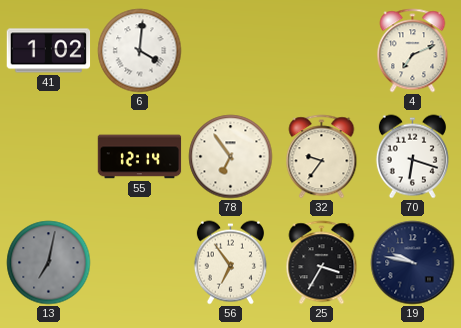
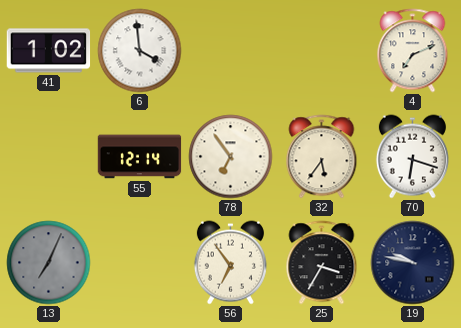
6: 4:01 -> 3:59
32: 9:36 -> 5:36
13: 7:02 -> 7:04
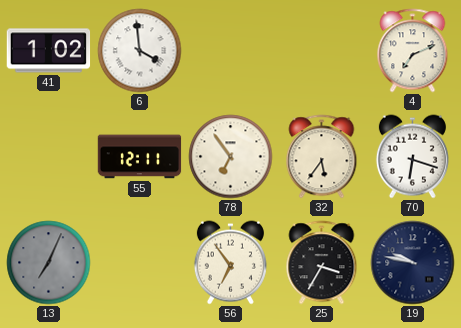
55: 12:14 -> 12:11
